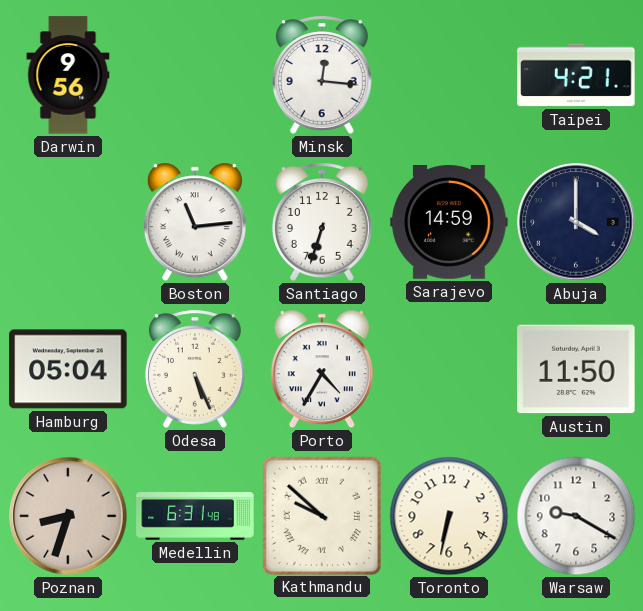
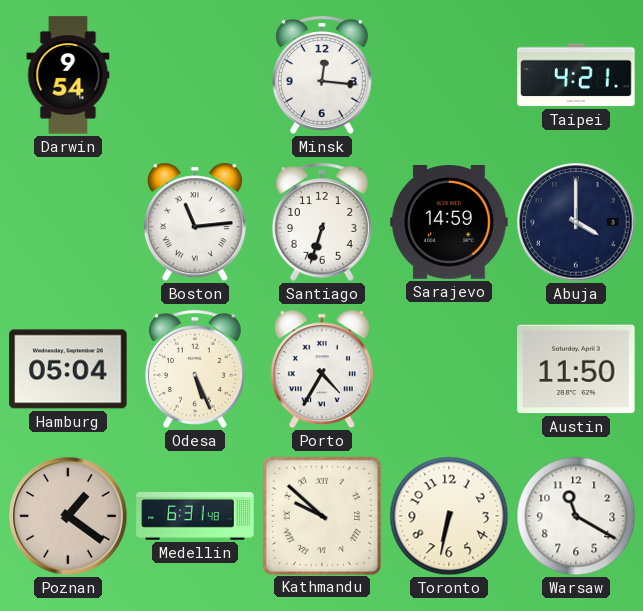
Darwin: 9:56 -> 9:54
Poznan: 8:33 -> 1:21
Warsaw: 9:20 -> 11:20
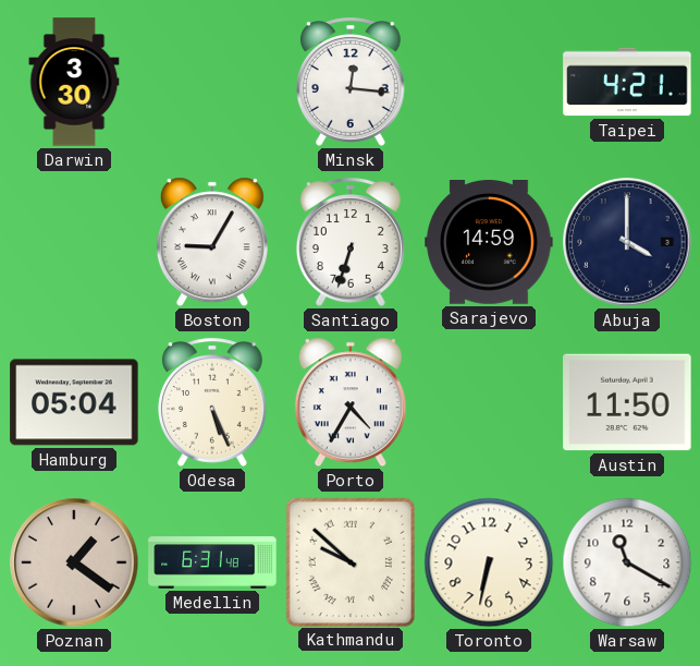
Darwin: 9:54 -> 3:30
Boston: 11:14 -> 9:05
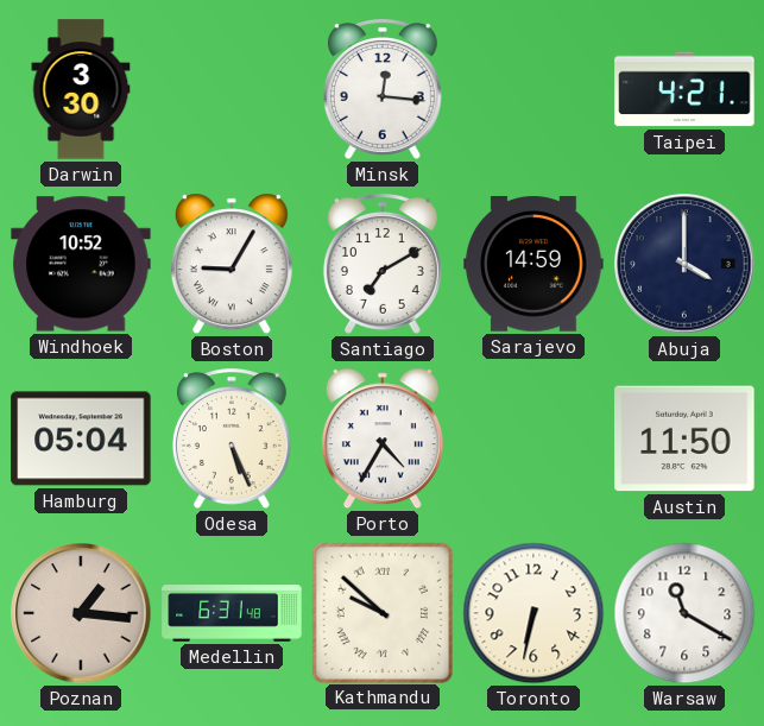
Windhoek: none -> 10:52
Santiago: 6:33 -> 7:10
Poznan: 1:21 -> 1:16
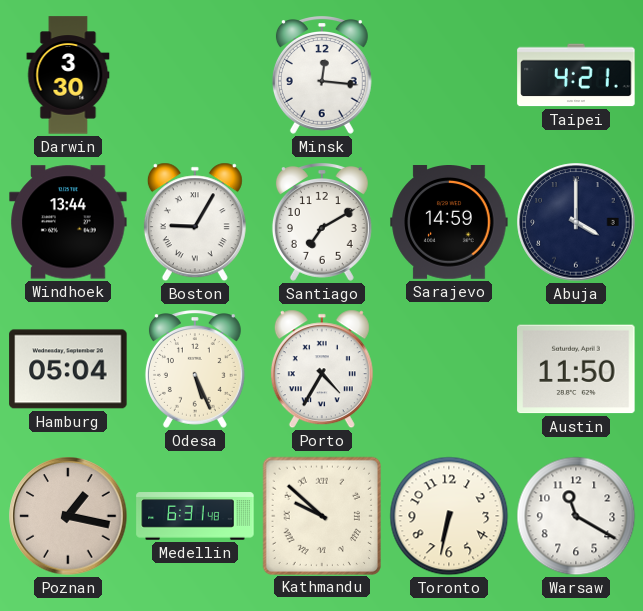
Windhoek: 10:52 -> 13:44
Poznan: 1:16 -> 1:17
